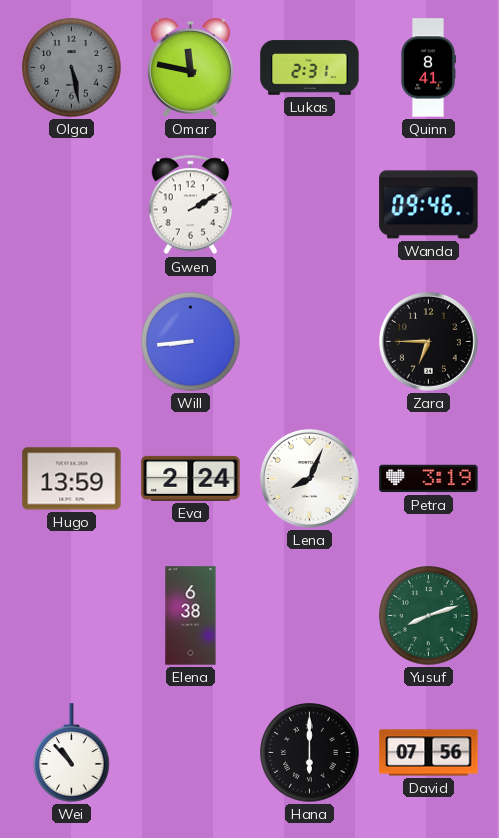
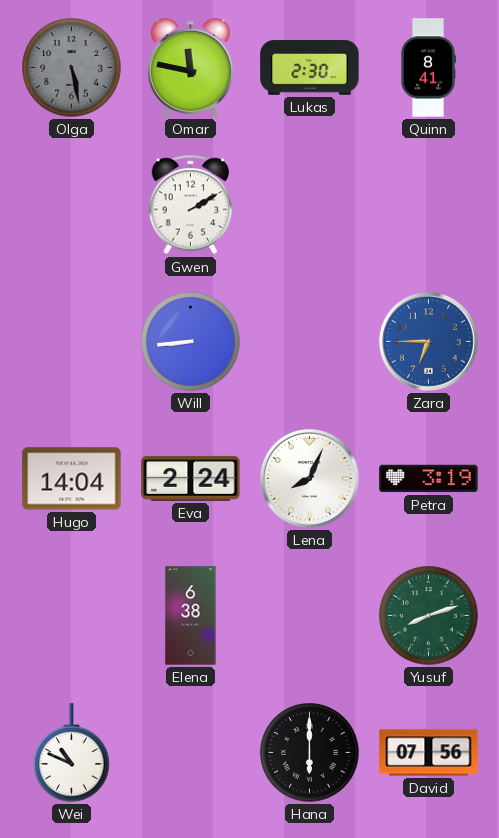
Lukas: 2:31 -> 2:30
Wanda: 09:46 -> none
Zara dial: black -> blue
Hugo: 13:59 -> 14:04
Wei: 10:53 -> 10:49
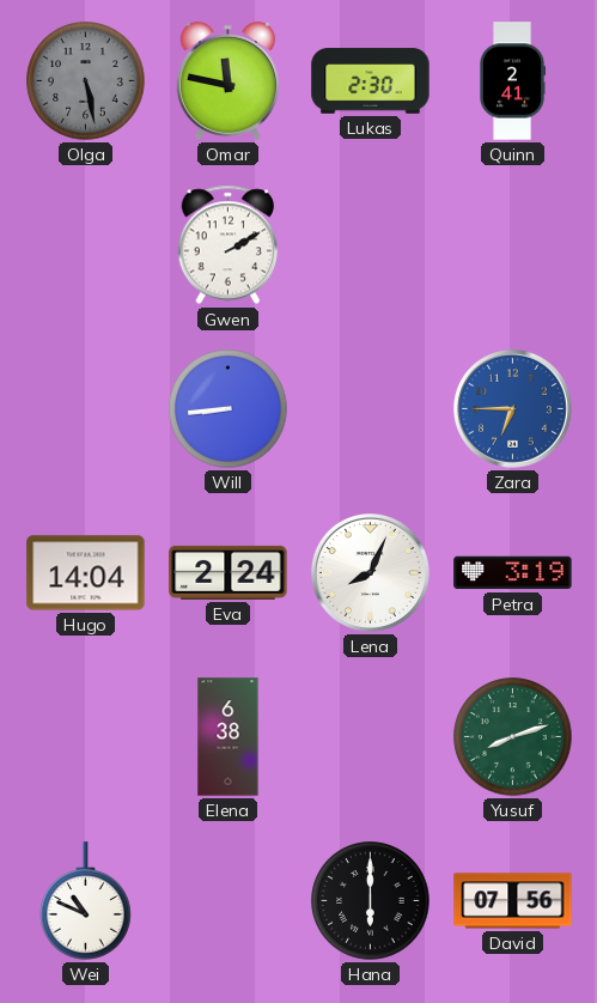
Quinn: 8:41 -> 2:41
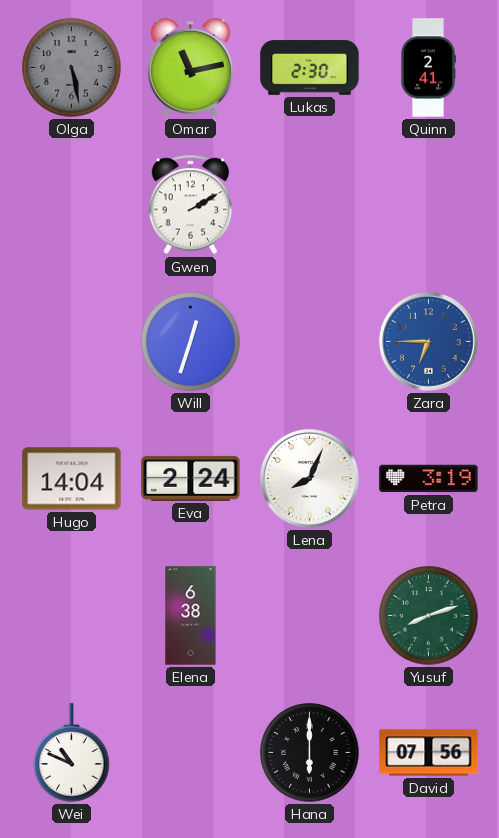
Omar: 11:47 -> 11:13
Will: 8:44 -> 12:33
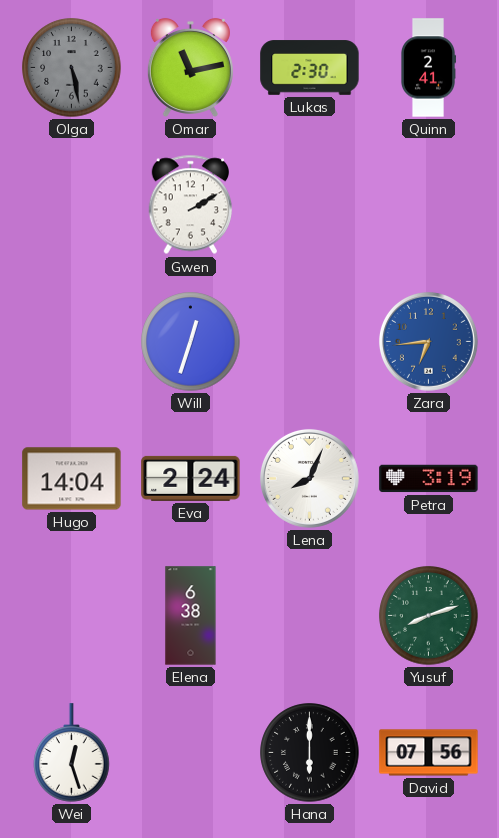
Zara: 6:45 -> 6:44
Wei: 10:49 -> 12:27
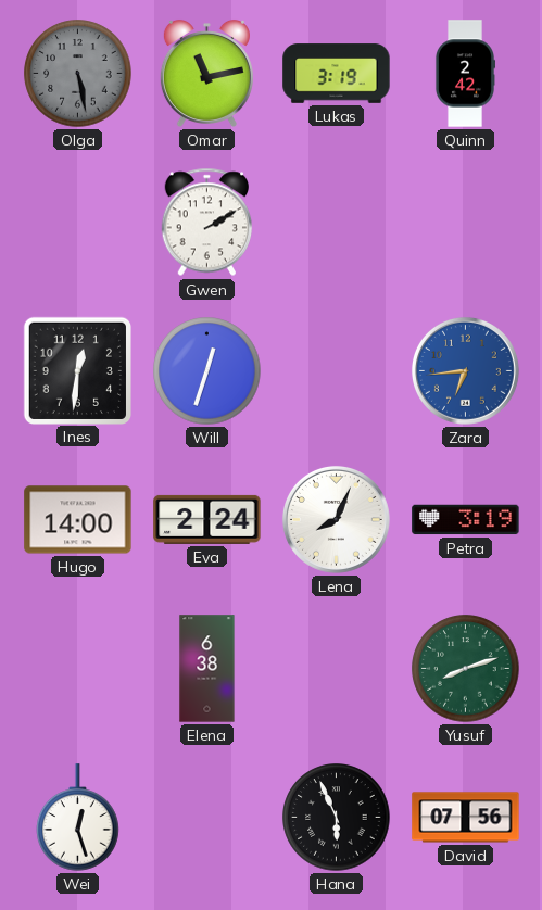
Lukas: 2:30 -> 3:19
Quinn: 2:41 -> 2:42
Ines: none -> 12:31
Hugo: 14:04 -> 14:00
Hana: 6:00 -> 5:56
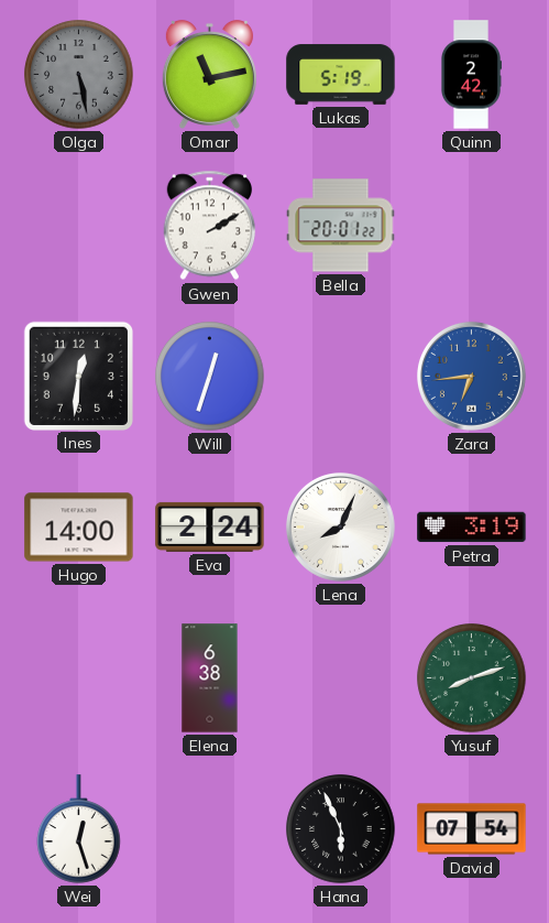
Lukas: 3:19 -> 5:19
Bella: none -> 20:01
David: 07:56 -> 07:54
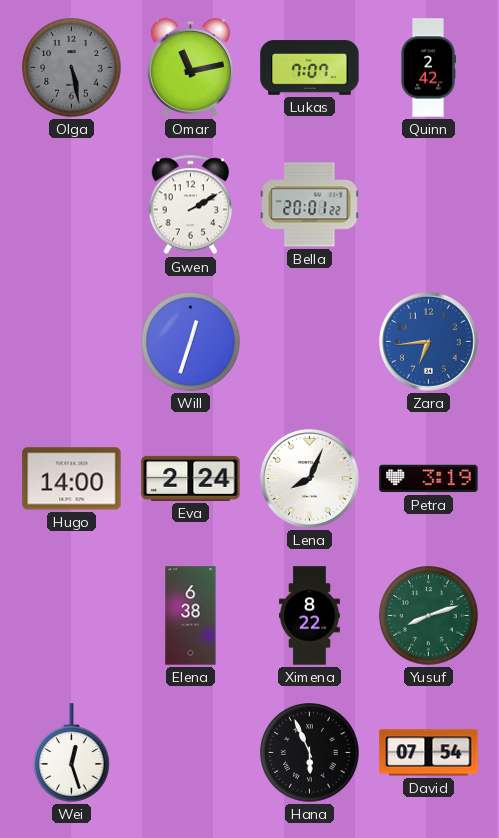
Lukas: 5:19 -> 7:07
Ines: 12:31 -> none
Ximena: none -> 8:22
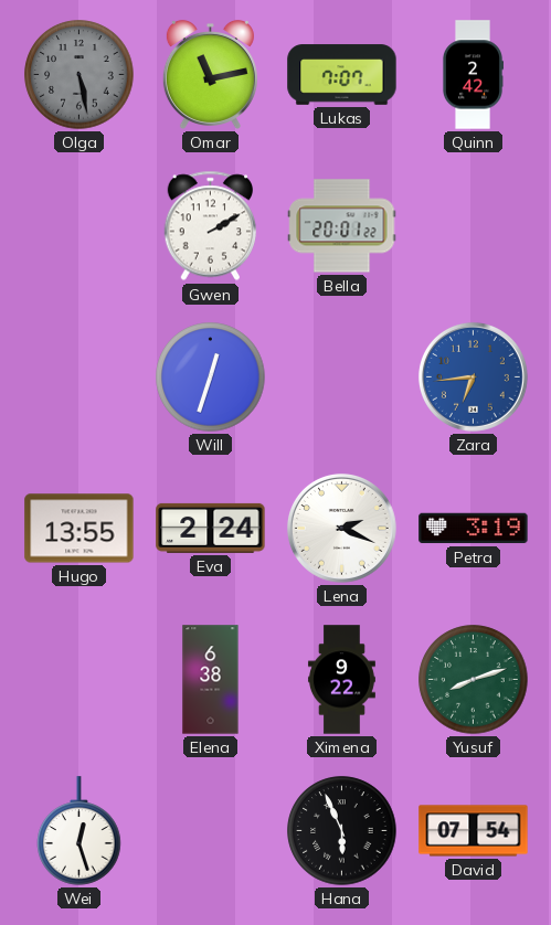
Hugo: 14:00 -> 13:55
Lena: 8:04 -> 2:19
Ximena: 8:22 -> 9:22
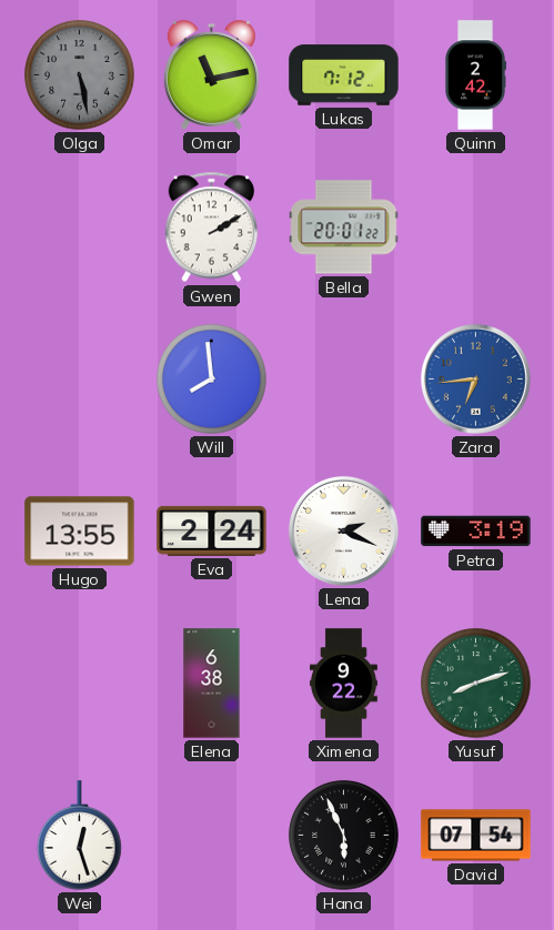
Lukas: 7:07 -> 7:12
Will: 12:33 -> 7:59
